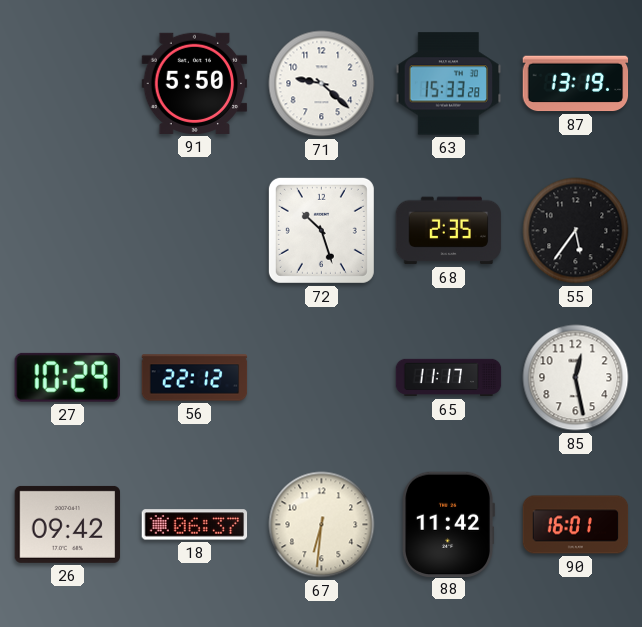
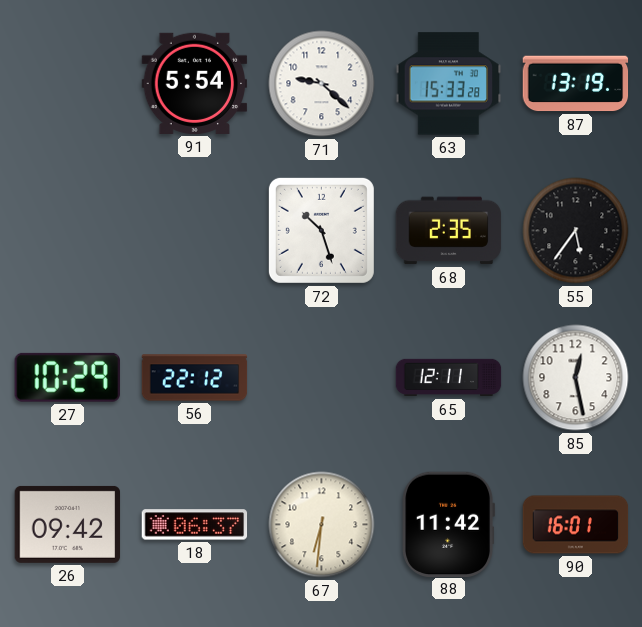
91: 5:50 -> 5:54
65: 11:17 -> 12:11
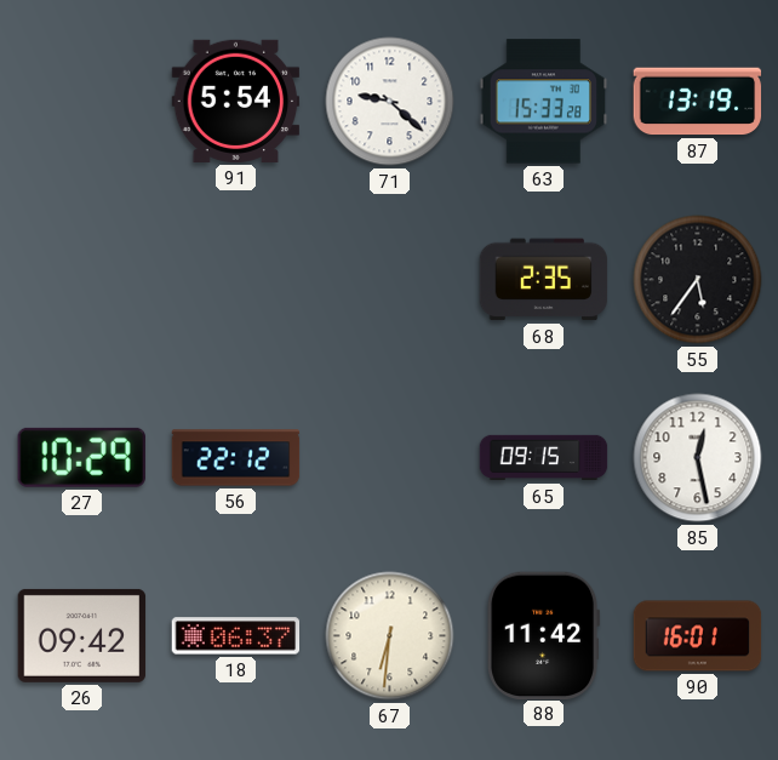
72: 10:27 -> none
65: 12:11 -> 09:15
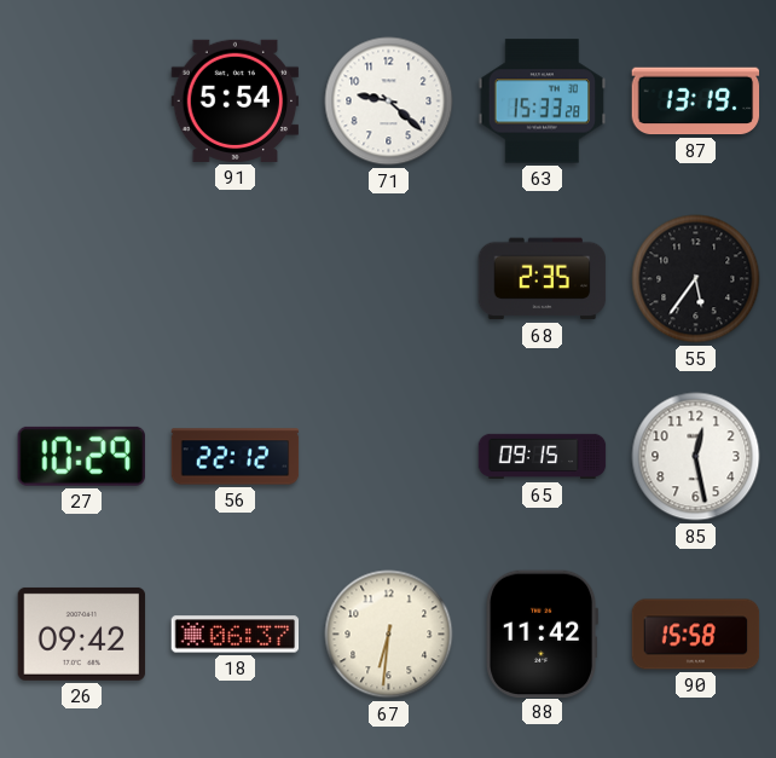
90: 16:01 -> 15:58
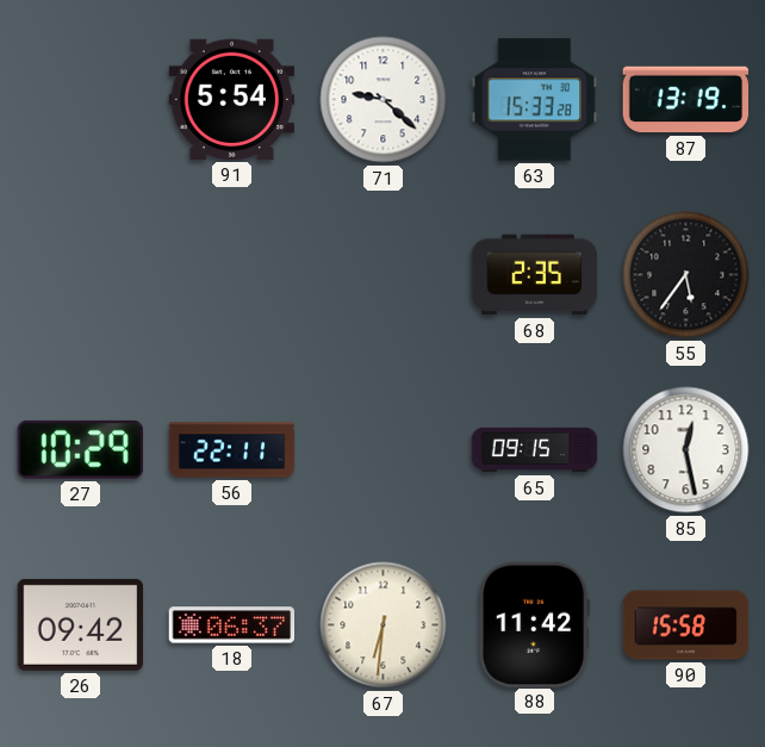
56: 22:12 -> 22:11
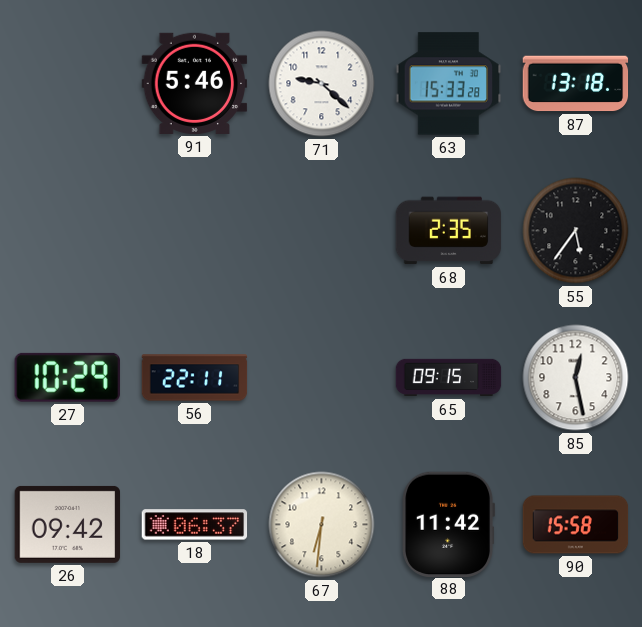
91: 5:54 -> 5:46
87: 13:19 -> 13:18
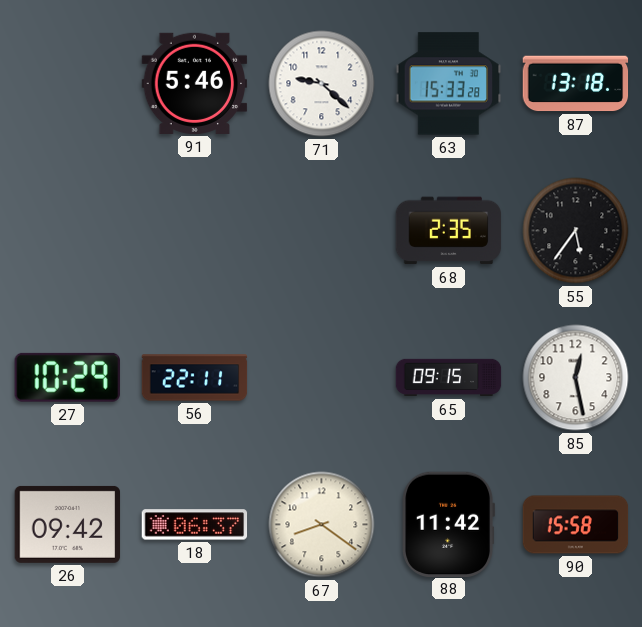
67: 6:31 -> 8:21
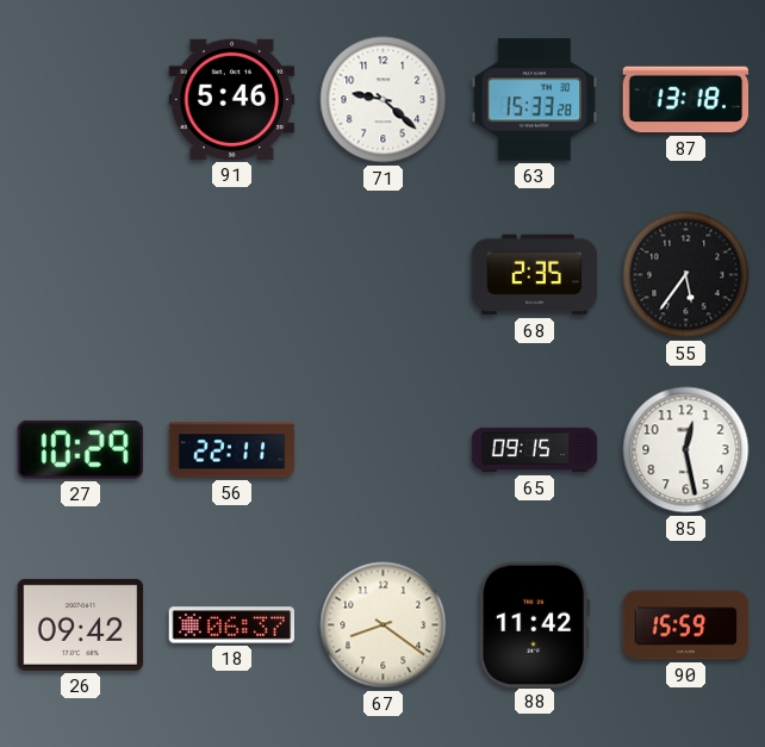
90: 15:58 -> 15:59
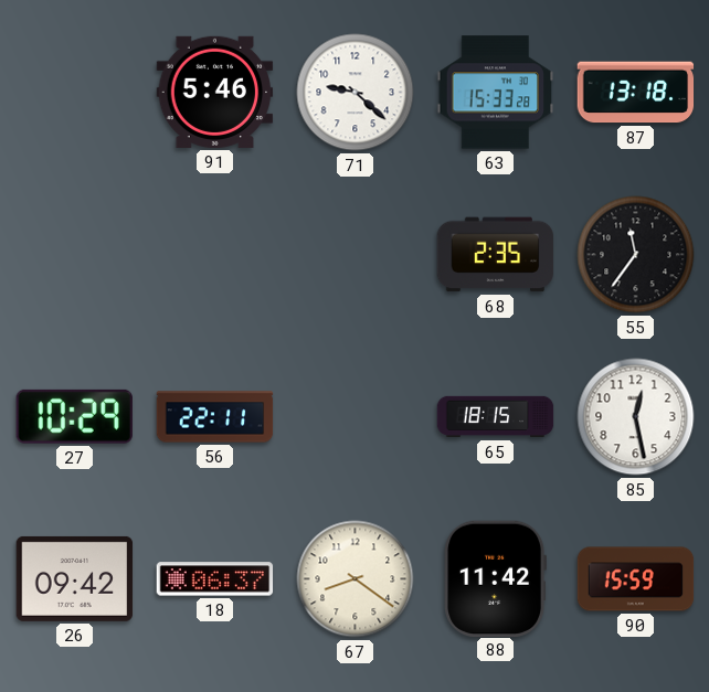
55: 5:36 -> 11:36
65: 09:15 -> 18:15
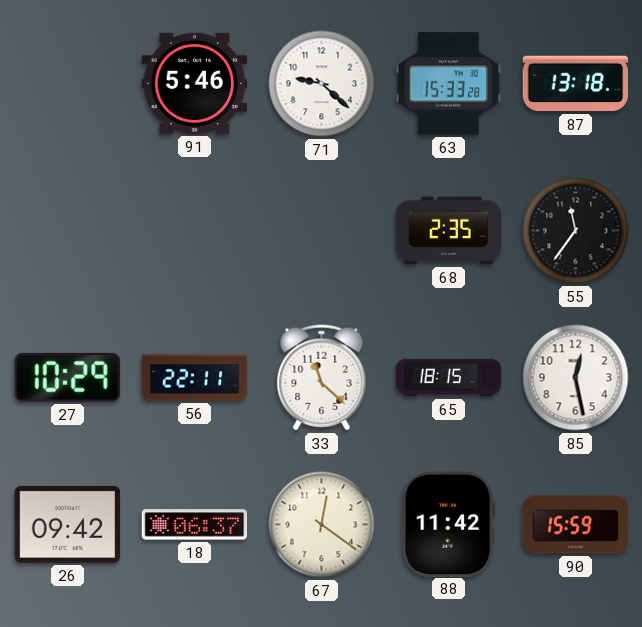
33: none -> 11:22
67: 8:21 -> 12:21
